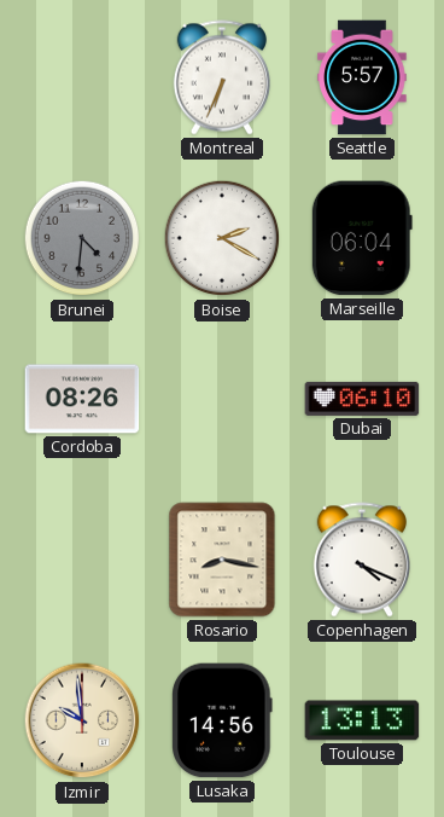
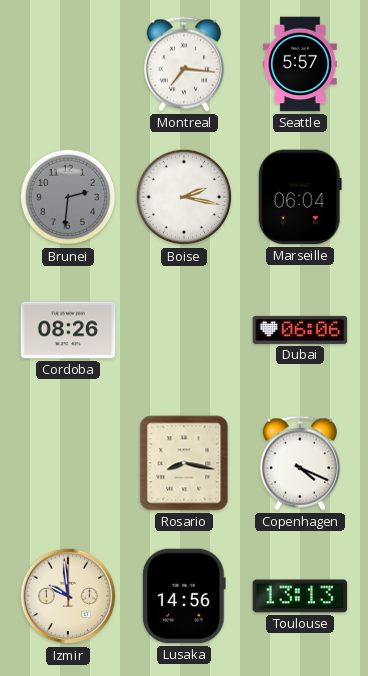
Montreal: 6:34 -> 7:16
Brunei: 4:31 -> 2:31
Boise: 2:20 -> 2:17
Dubai: 06:10 -> 06:06
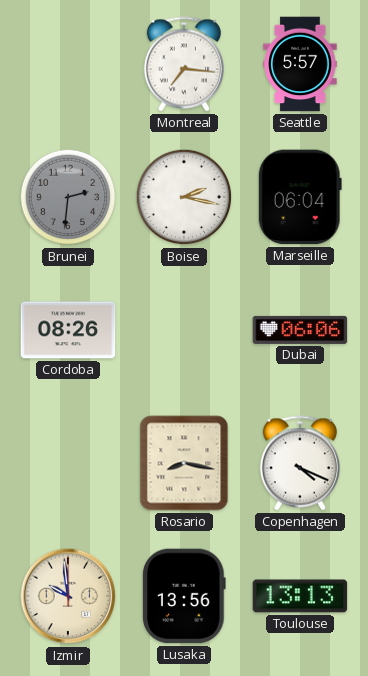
Lusaka: 14:56 -> 13:56
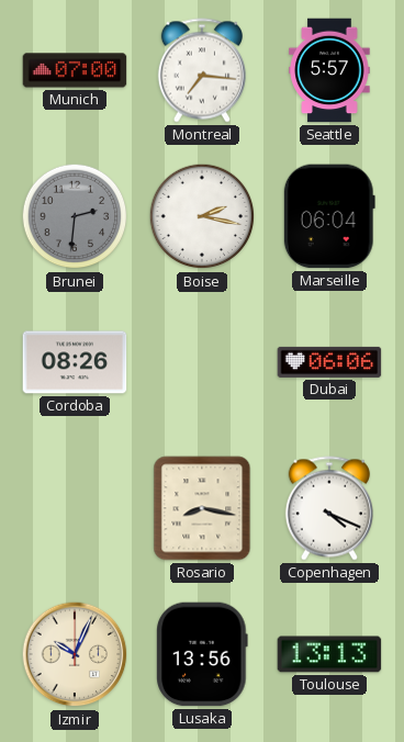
Munich: none -> 07:00
Izmir: 9:59 -> 10:04
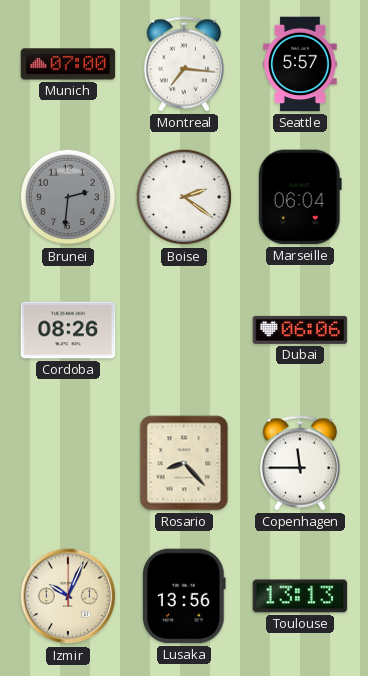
Boise: 2:17 -> 2:21
Rosario: 8:17 -> 8:23
Copenhagen: 4:19 -> 11:45
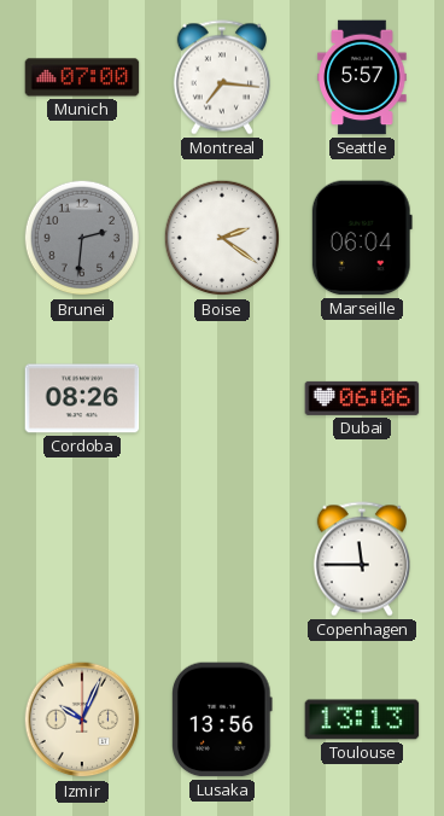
Rosario: 8:23 -> none
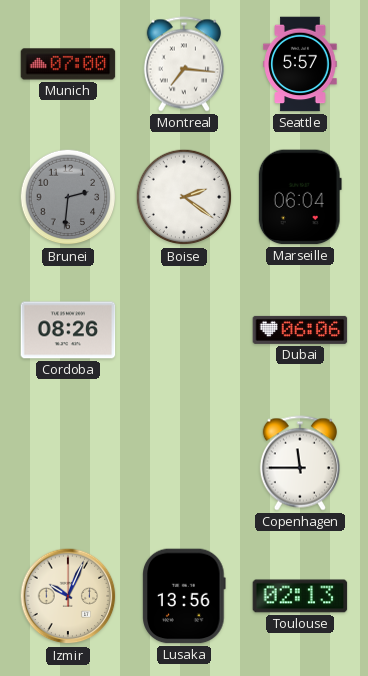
Toulouse: 13:13 -> 02:13
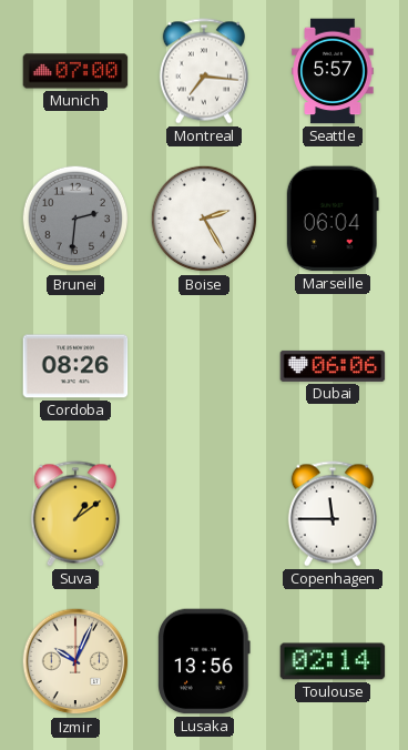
Boise: 2:21 -> 2:25
Suva: none -> 1:09
Toulouse: 02:13 -> 02:14
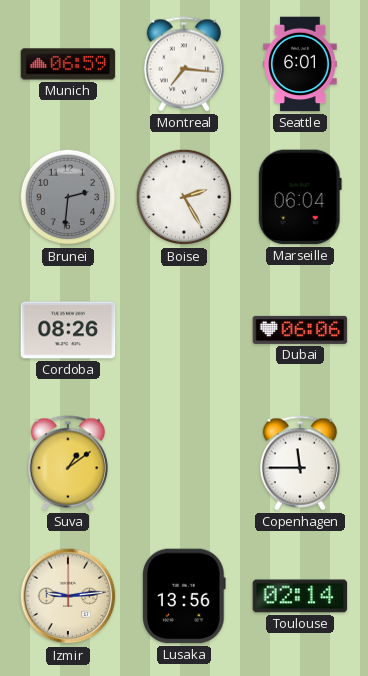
Munich: 07:00 -> 06:59
Seattle: 5:57 -> 6:01
Izmir: 10:04 -> 9:14
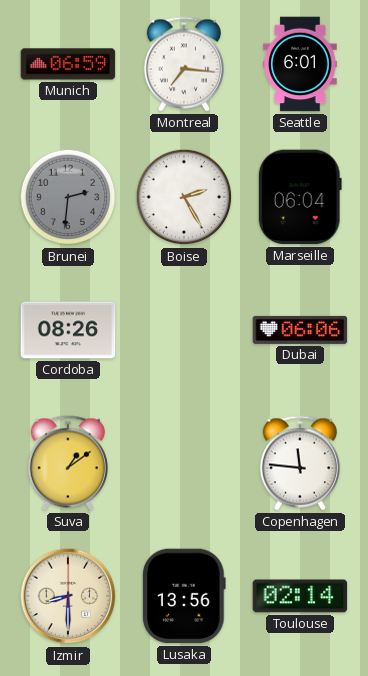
Copenhagen: 11:45 -> 11:46
Izmir: 9:14 -> 8:30
